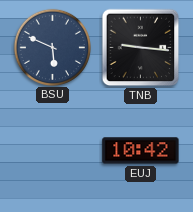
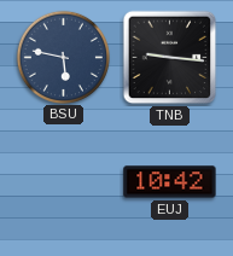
BSU: 5:49 -> 5:47
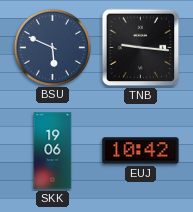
BSU: 5:47 -> 5:49
SKK: none -> 19:06
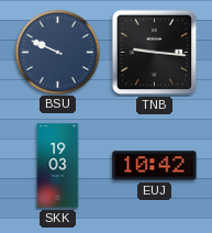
BSU: 5:49 -> 9:49
SKK: 19:06 -> 19:03
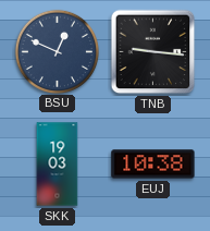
BSU: 9:49 -> 12:49
EUJ: 10:42 -> 10:38
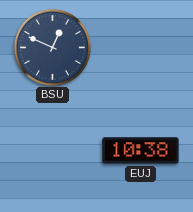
TNB: 9:16 -> none
SKK: 19:03 -> none
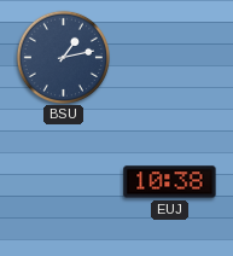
BSU: 12:49 -> 1:13
